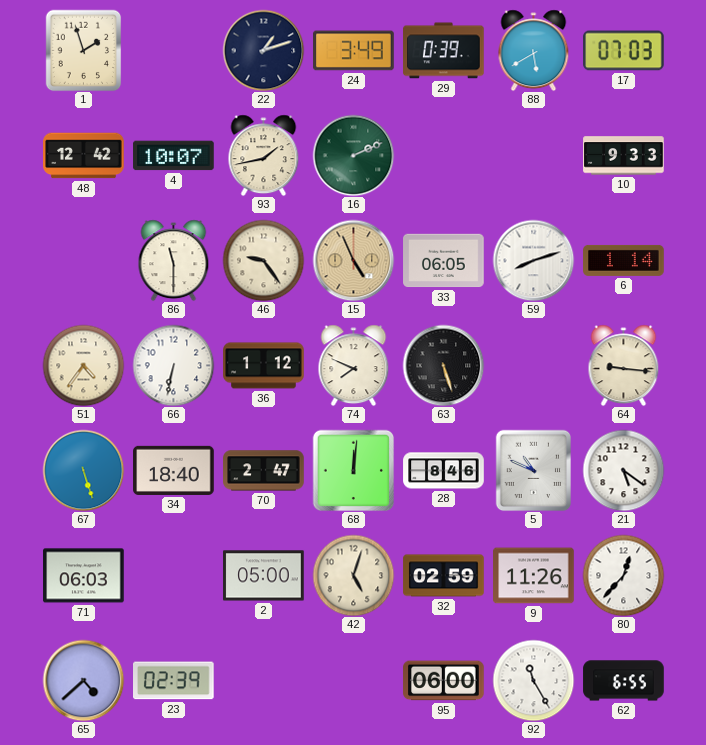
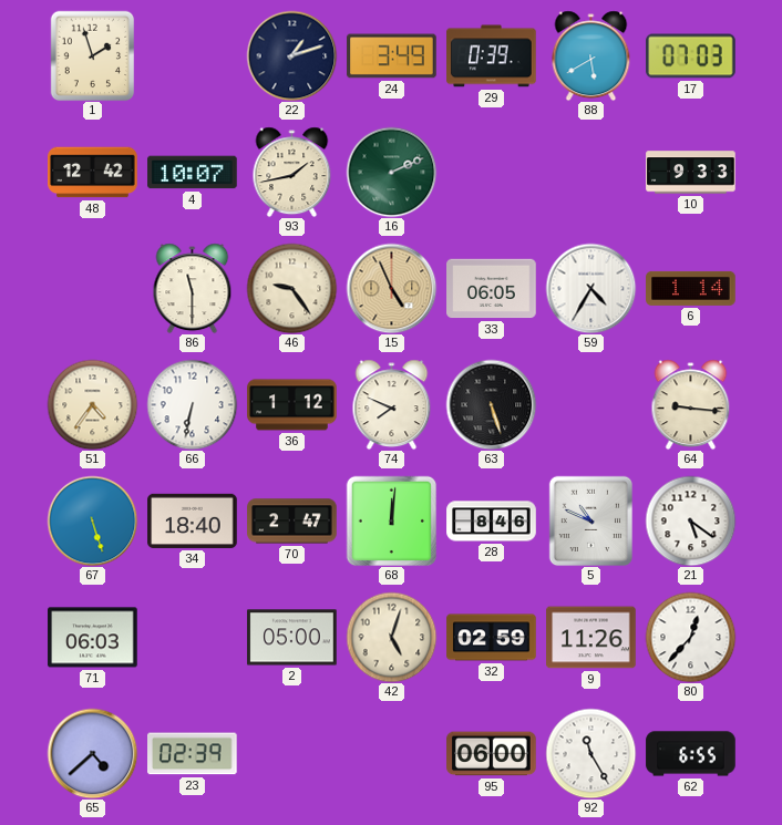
59: 8:12 -> 4:35
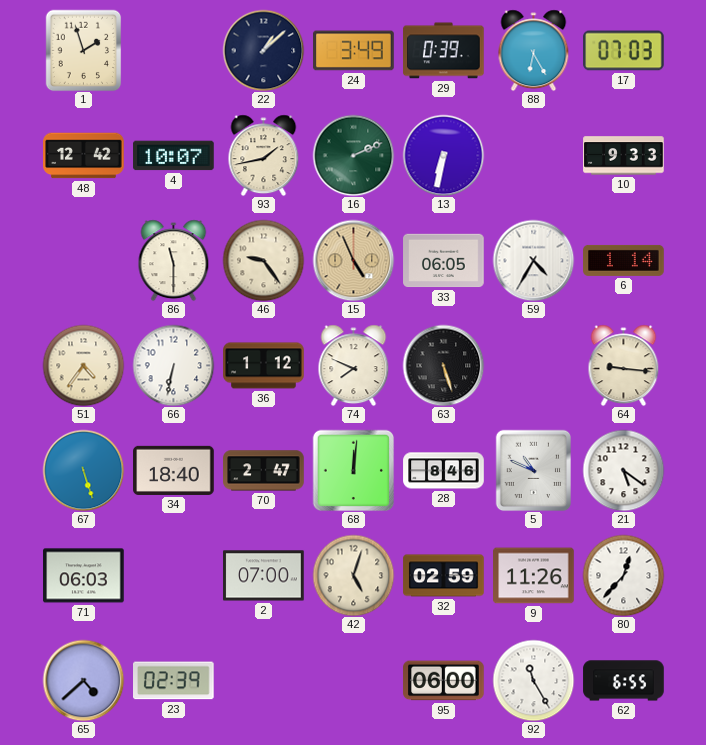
22: 1:12 -> 1:08
88: 5:40 -> 6:25
13: none -> 6:32
2: 05:00 -> 07:00
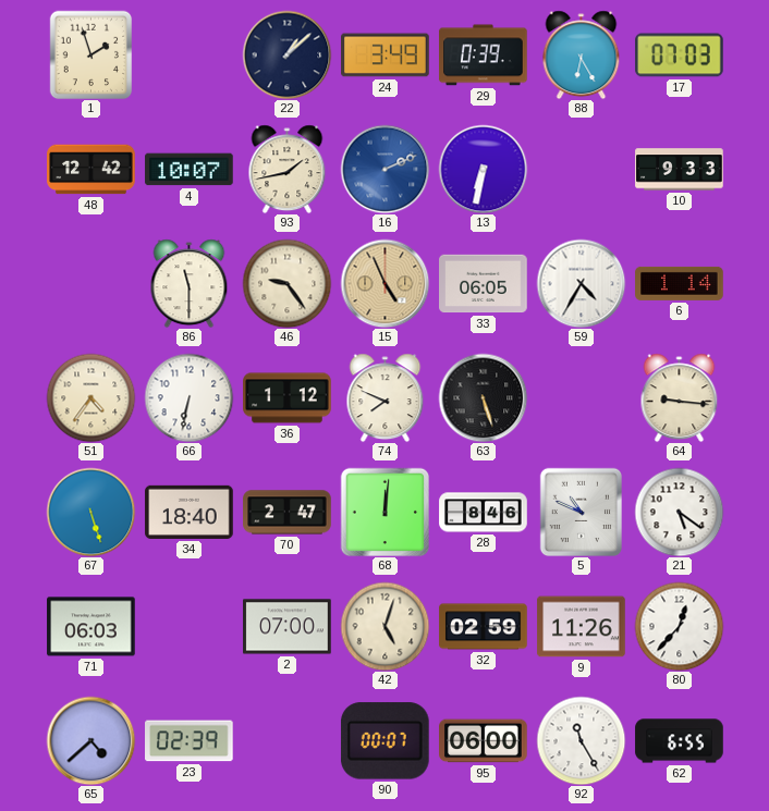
16 dial: green -> blue
90: none -> 00:07
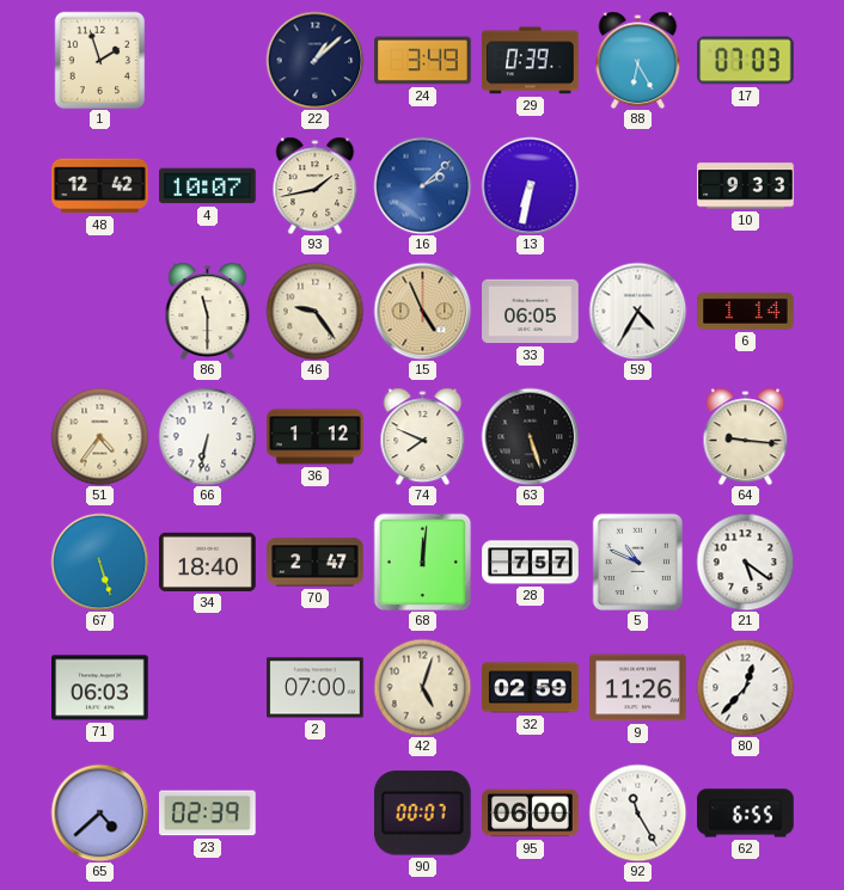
16: 2:11 -> 2:08
28: 8:46 -> 7:57
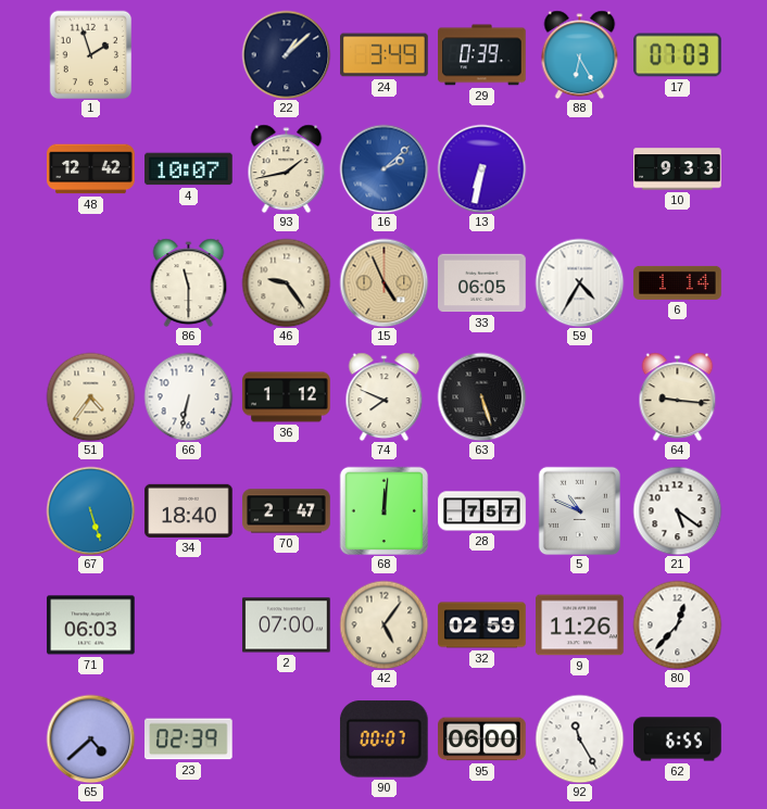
42: 5:03 -> 5:06
